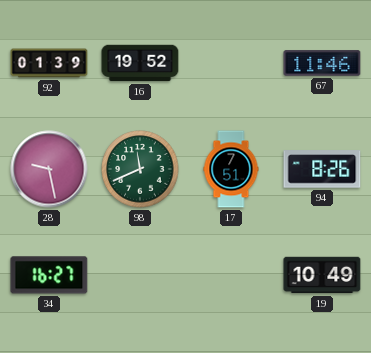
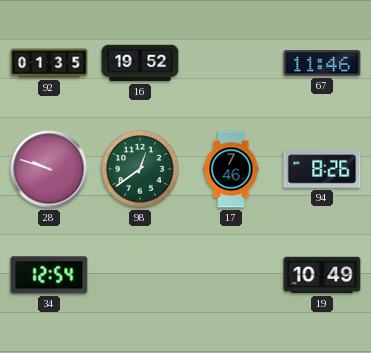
92: 01:39 -> 01:35
28: 9:28 -> 9:48
98: 11:41 -> 12:39
17: 7:51 -> 7:46
34: 16:27 -> 12:54
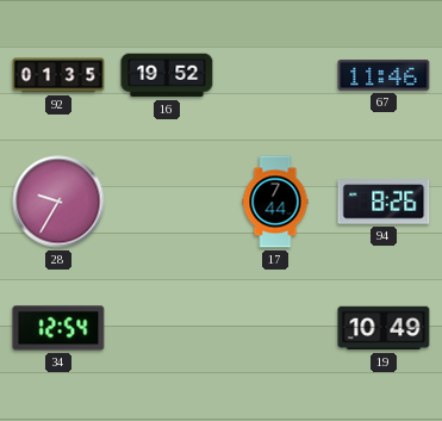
28: 9:48 -> 9:35
98: 12:39 -> none
17: 7:46 -> 7:44
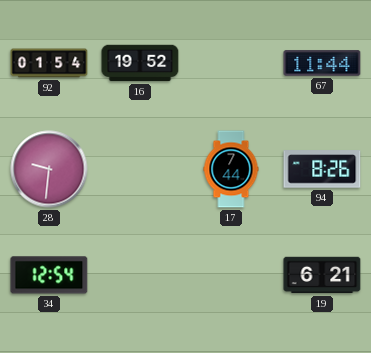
92: 01:35 -> 01:54
67: 11:46 -> 11:44
28: 9:35 -> 9:31
19: 10:49 -> 6:21
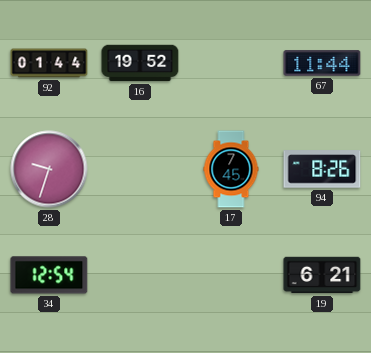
92: 01:54 -> 01:44
28: 9:31 -> 9:33
17: 7:44 -> 7:45
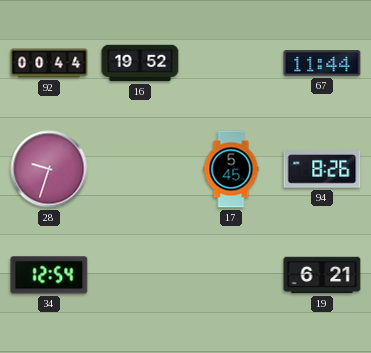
92: 01:44 -> 00:44
17: 7:45 -> 5:45
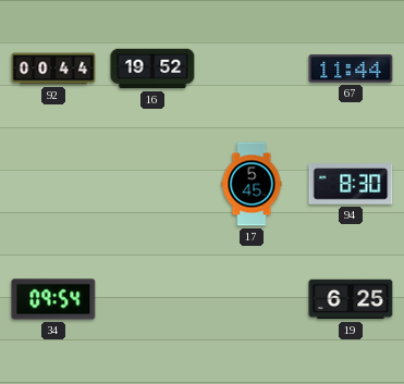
28: 9:33 -> none
94: 8:26 -> 8:30
34: 12:54 -> 09:54
19: 6:21 -> 6:25
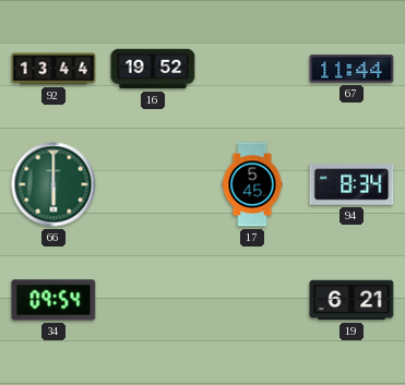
92: 00:44 -> 13:44
66: none -> 6:00
94: 8:30 -> 8:34
19: 6:25 -> 6:21
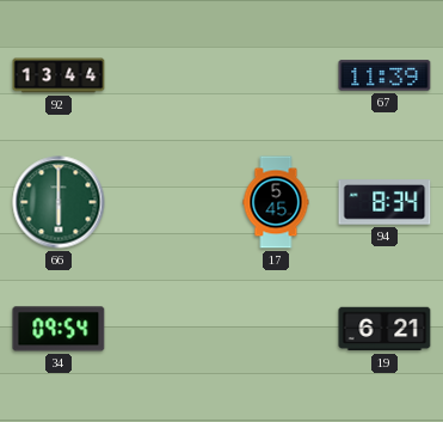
16: 19:52 -> none
67: 11:44 -> 11:39
